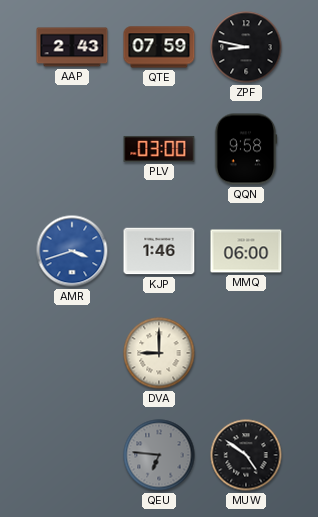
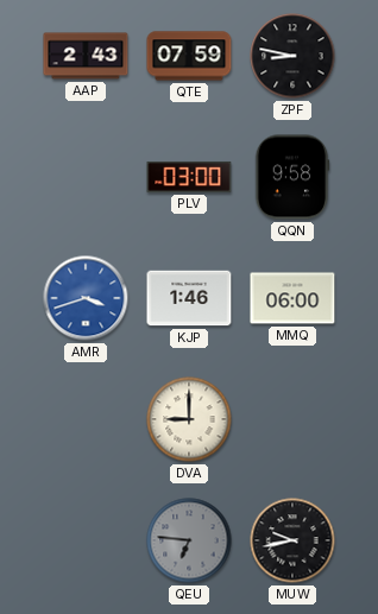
MUW: 4:51 -> 9:43
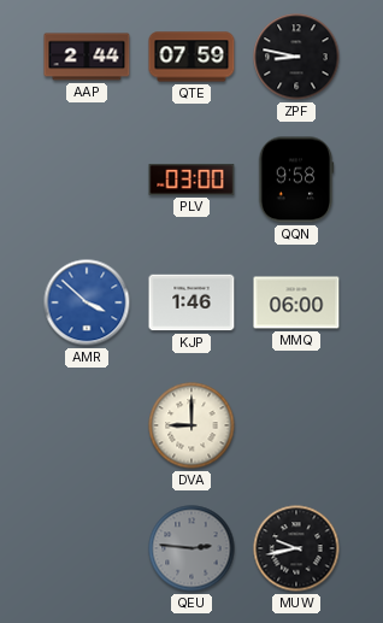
AAP: 2:43 -> 2:44
AMR: 3:42 -> 3:52
QEU: 6:46 -> 2:46
